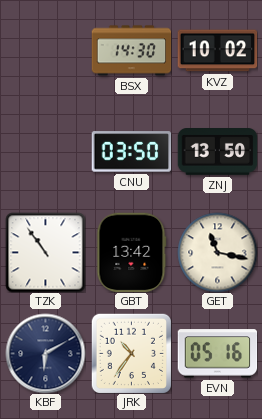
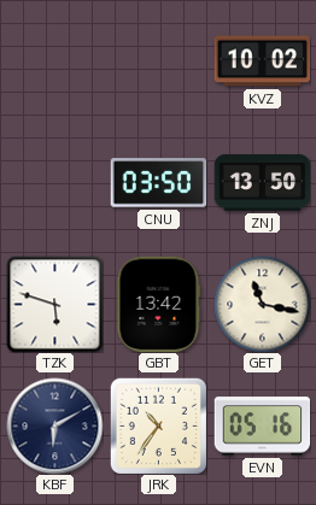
BSX: 14:30 -> none
TZK: 10:54 -> 5:48
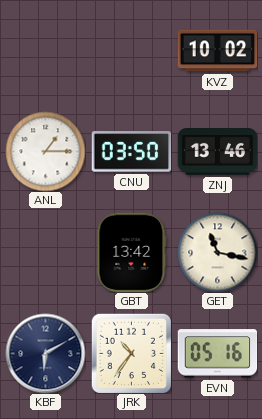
ANL: none -> 1:15
ZNJ: 13:50 -> 13:46
TZK: 5:48 -> none
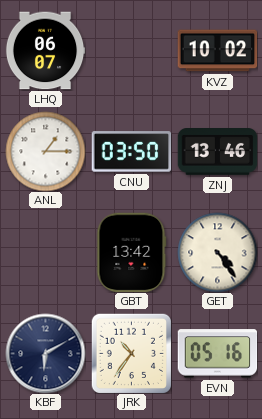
LHQ: none -> 06:07
GET: 11:17 -> 4:24
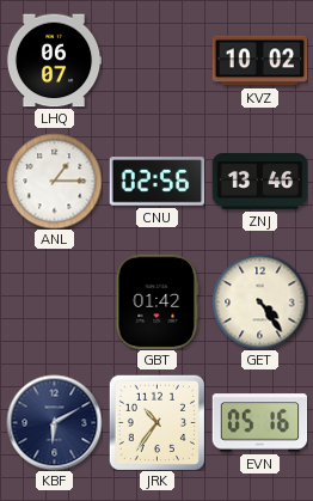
CNU: 03:50 -> 02:56
GBT: 13:42 -> 01:42
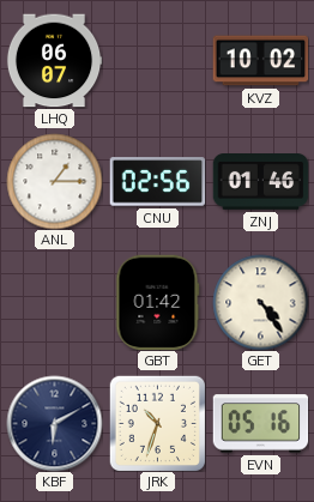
ZNJ: 13:46 -> 01:46
JRK: 10:36 -> 10:33
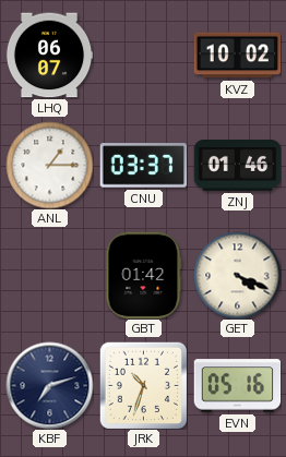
CNU: 02:56 -> 03:37
GET: 4:24 -> 4:19
KBF: 6:10 -> 7:12
